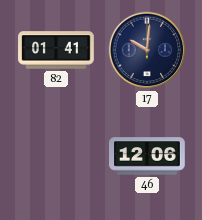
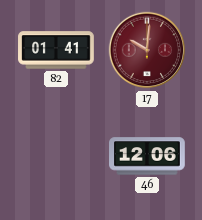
17 dial: navy -> burgundy
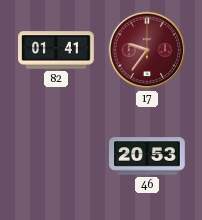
17: 10:01 -> 9:36
46: 12:06 -> 20:53
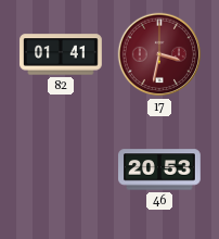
17: 9:36 -> 3:32
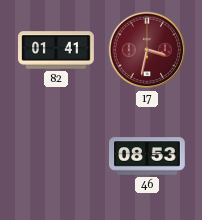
46: 20:53 -> 08:53
